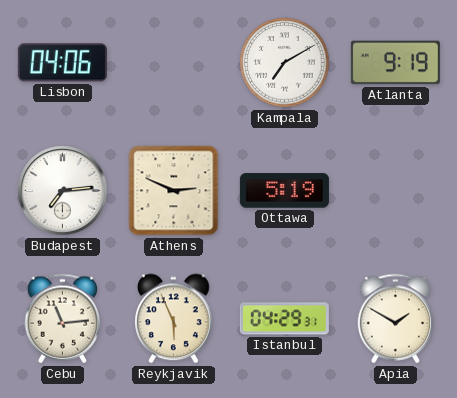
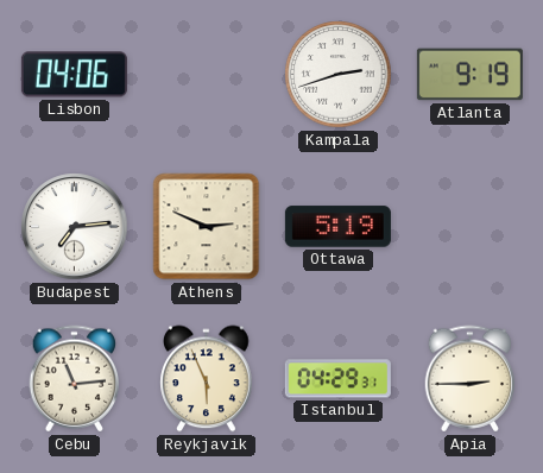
Kampala: 7:10 -> 2:42
Apia: 1:50 -> 2:45
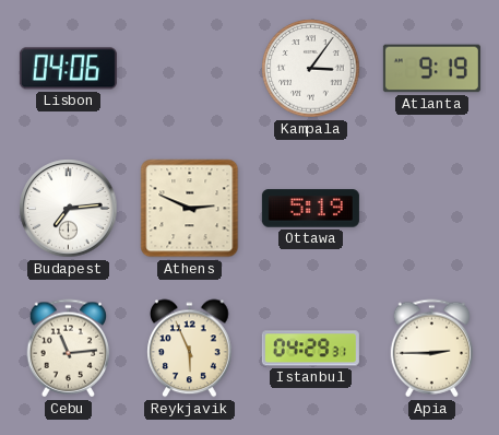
Kampala: 2:42 -> 3:06
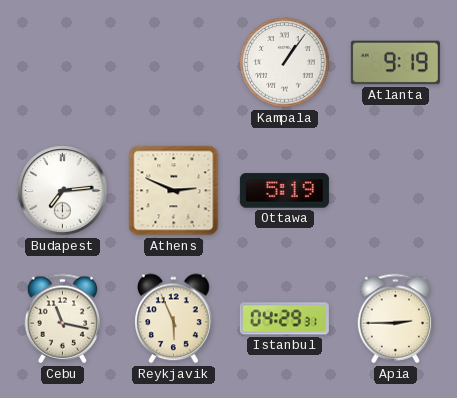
Lisbon: 04:06 -> none
Kampala: 3:06 -> 1:06
Cebu: 11:14 -> 11:17
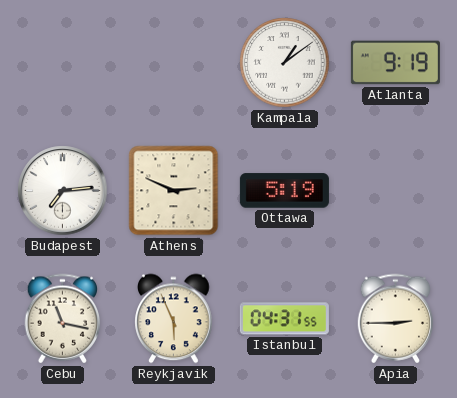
Kampala: 1:06 -> 1:09
Istanbul: 04:29 -> 04:31
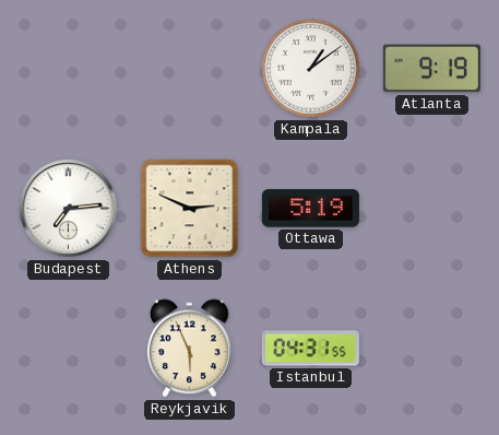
Cebu: 11:17 -> none
Apia: 2:45 -> none
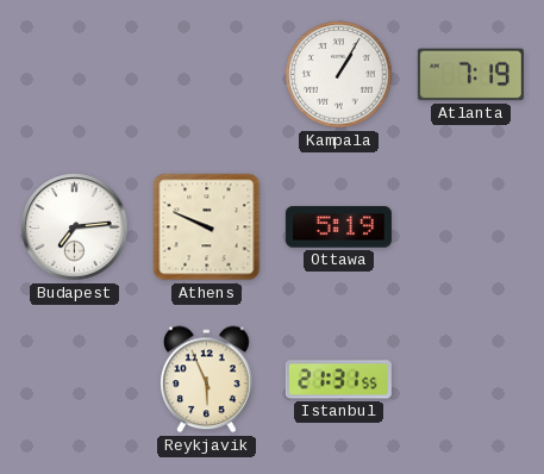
Kampala: 1:09 -> 1:05
Atlanta: 9:19 -> 7:19
Athens: 2:49 -> 9:49
Istanbul: 04:31 -> 21:31
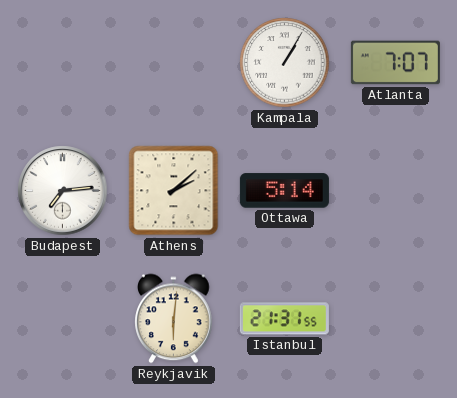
Atlanta: 7:19 -> 7:07
Athens: 9:49 -> 2:08
Ottawa: 5:19 -> 5:14
Reykjavik: 5:56 -> 6:01
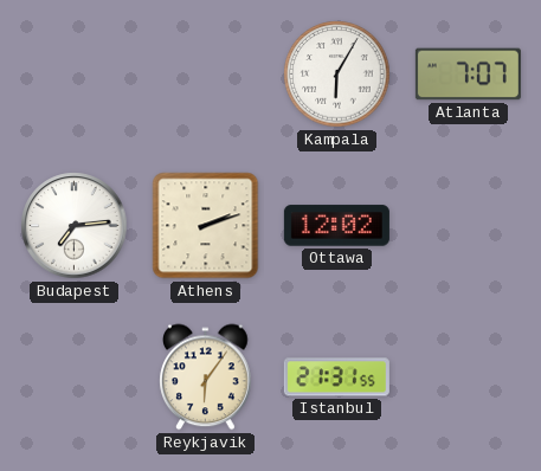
Kampala: 1:05 -> 6:05
Athens: 2:08 -> 2:12
Ottawa: 5:14 -> 12:02
Reykjavik: 6:01 -> 6:06
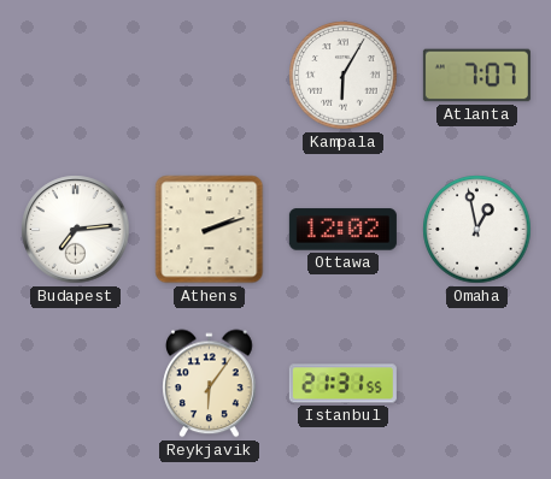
Omaha: none -> 12:58
